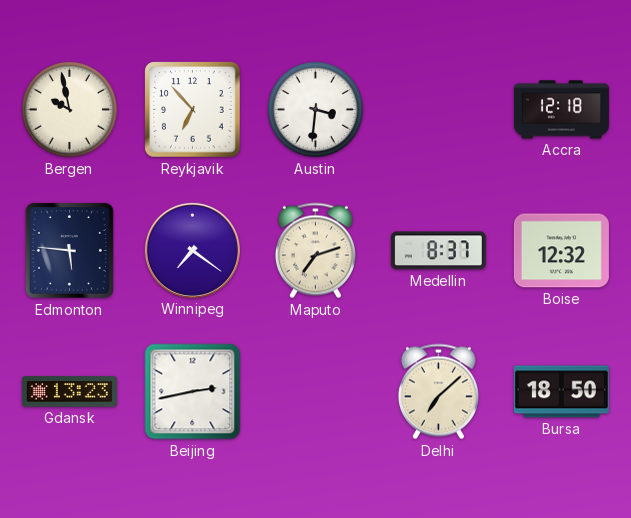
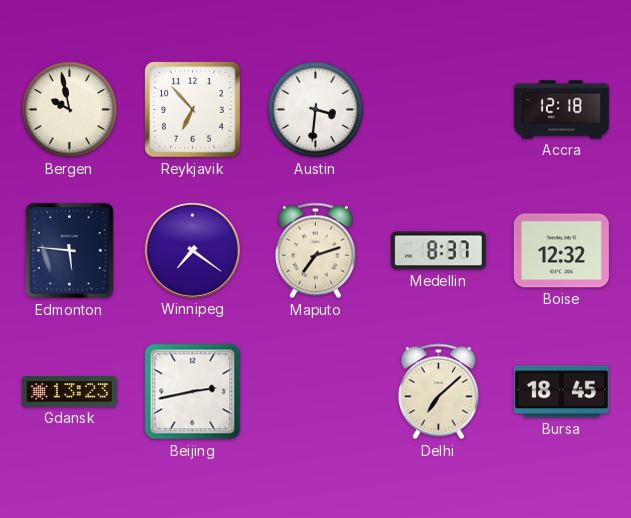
Bursa: 18:50 -> 18:45
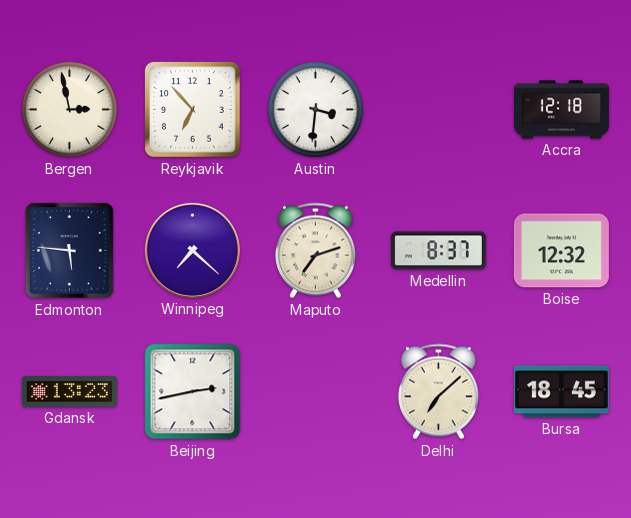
Bergen: 9:58 -> 2:58
Winnipeg: 7:21 -> 7:22
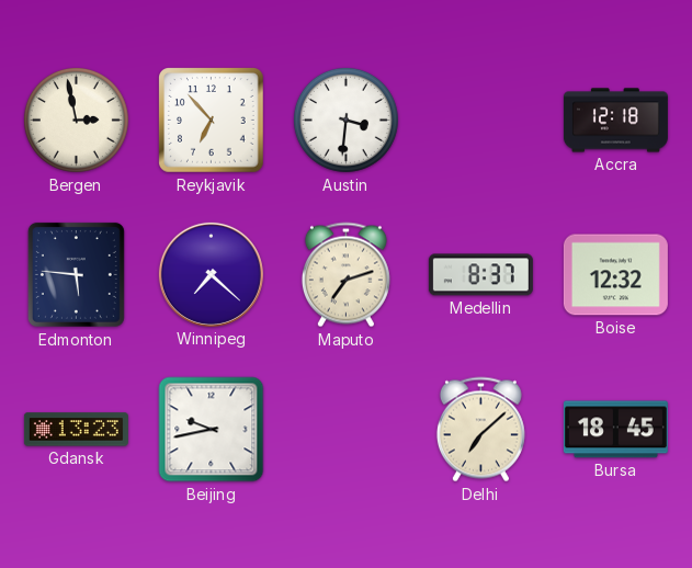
Beijing: 2:43 -> 9:43
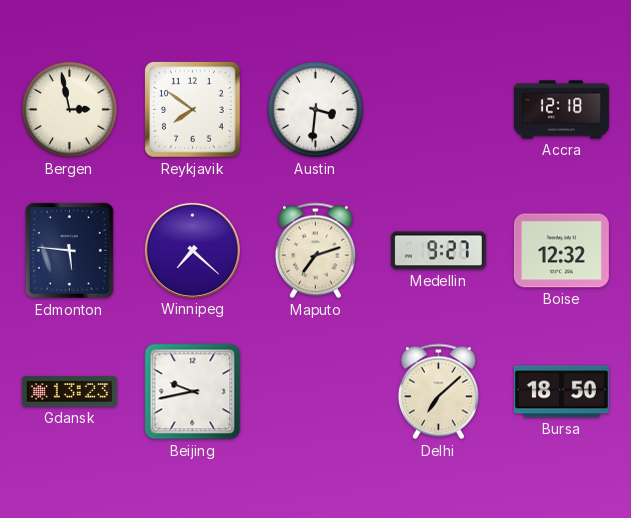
Reykjavik: 6:53 -> 7:51
Medellin: 8:37 -> 9:27
Bursa: 18:45 -> 18:50
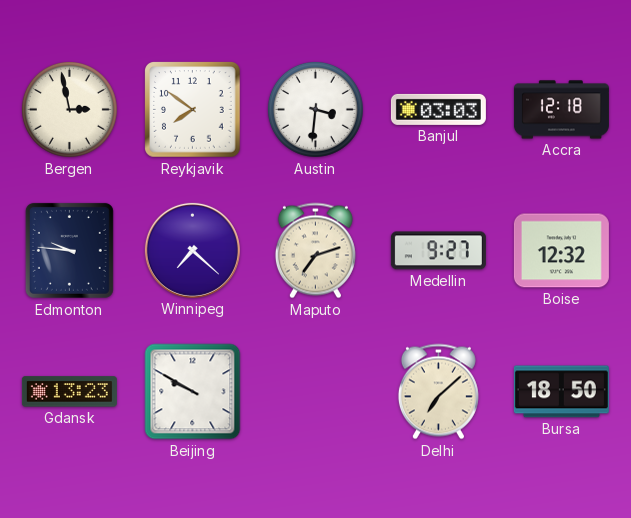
Banjul: none -> 03:03
Edmonton: 5:46 -> 9:46
Beijing: 9:43 -> 9:50
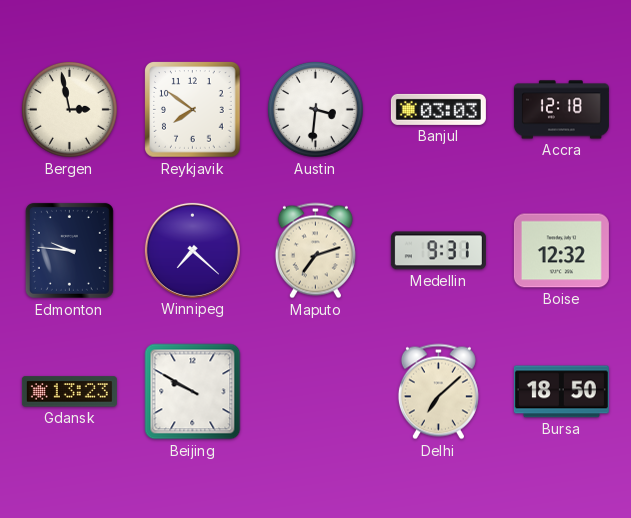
Medellin: 9:27 -> 9:31
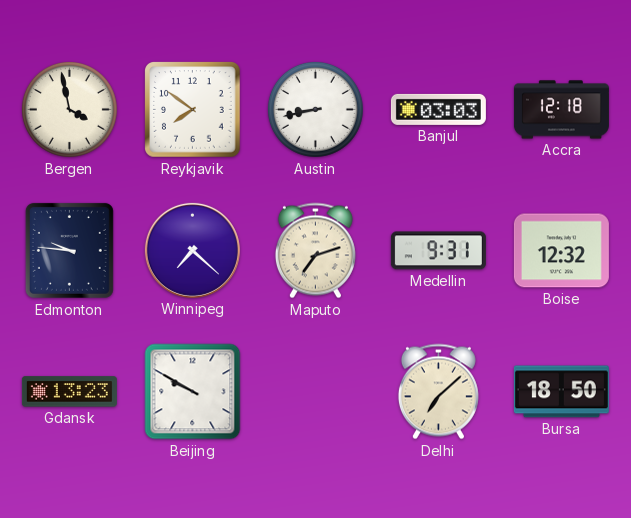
Bergen: 2:58 -> 3:58
Austin: 3:31 -> 8:43
